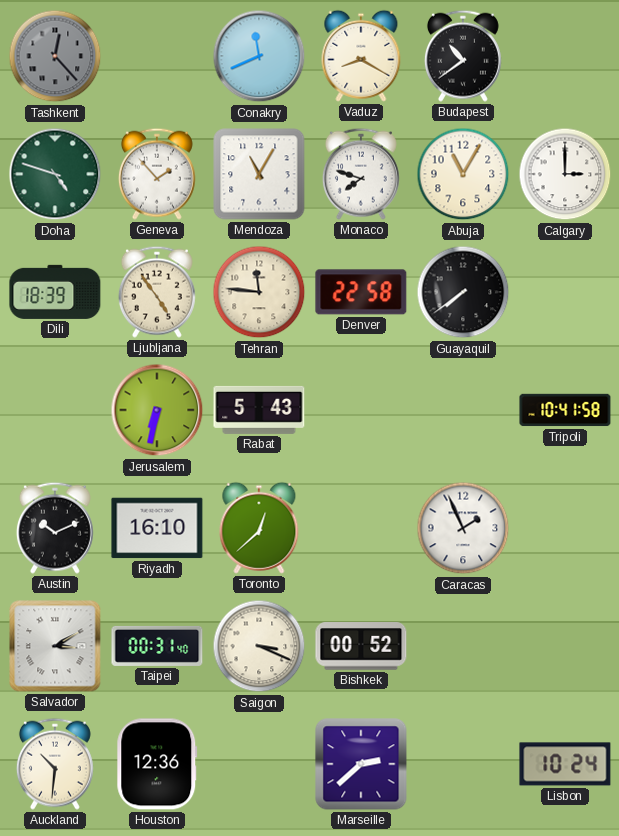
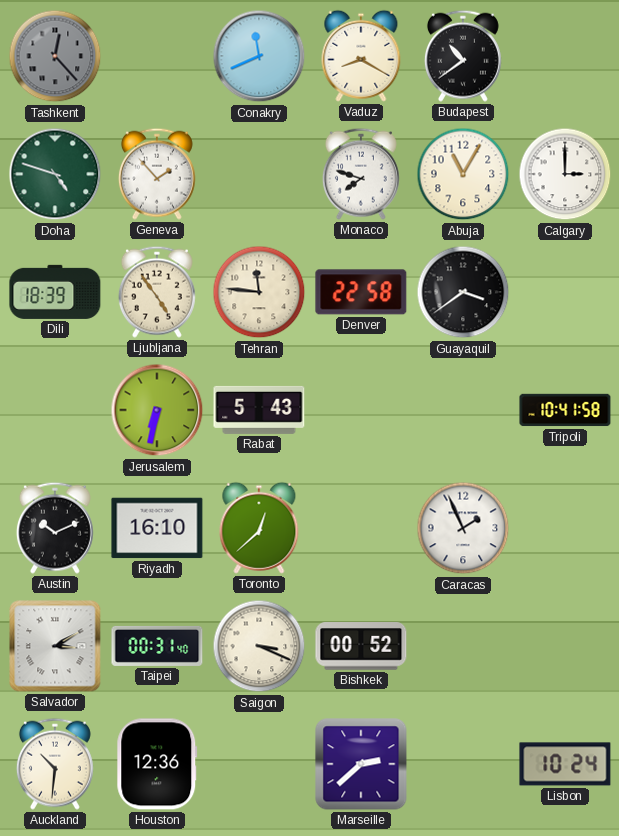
Mendoza: 11:05 -> none
Guayaquil: 7:39 -> 3:39
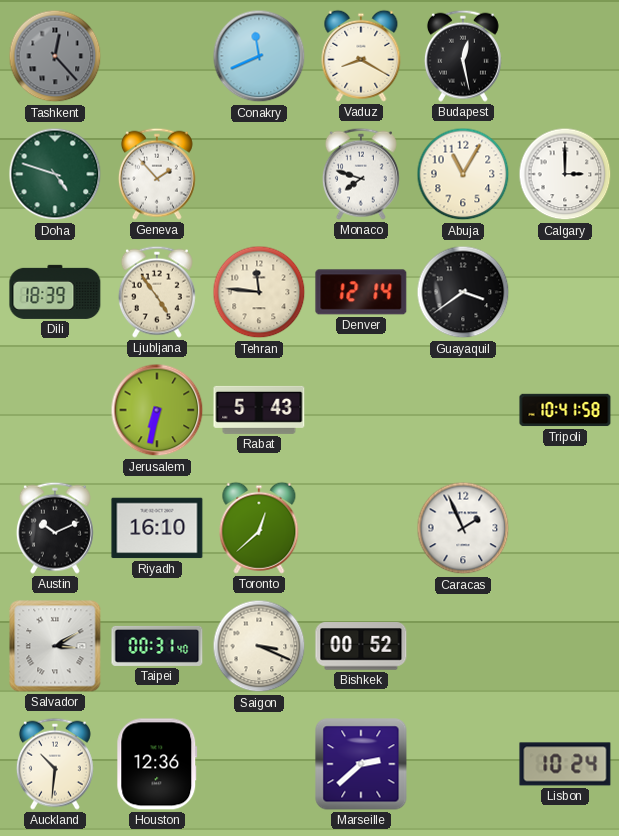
Budapest: 10:39 -> 12:28
Denver: 22:58 -> 12:14
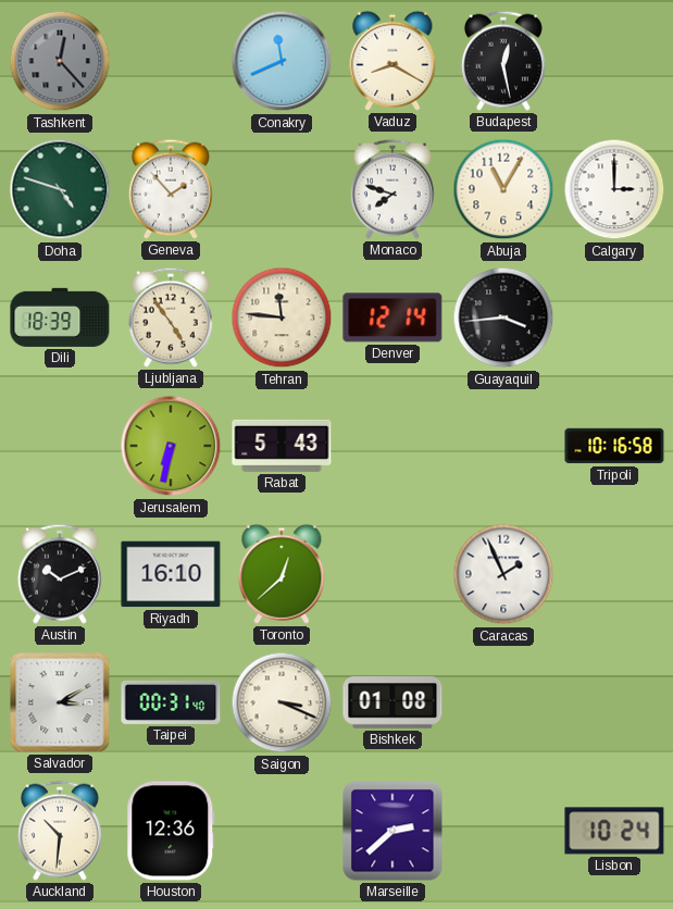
Guayaquil: 3:39 -> 3:44
Tripoli: 10:41 -> 10:16
Bishkek: 00:52 -> 01:08
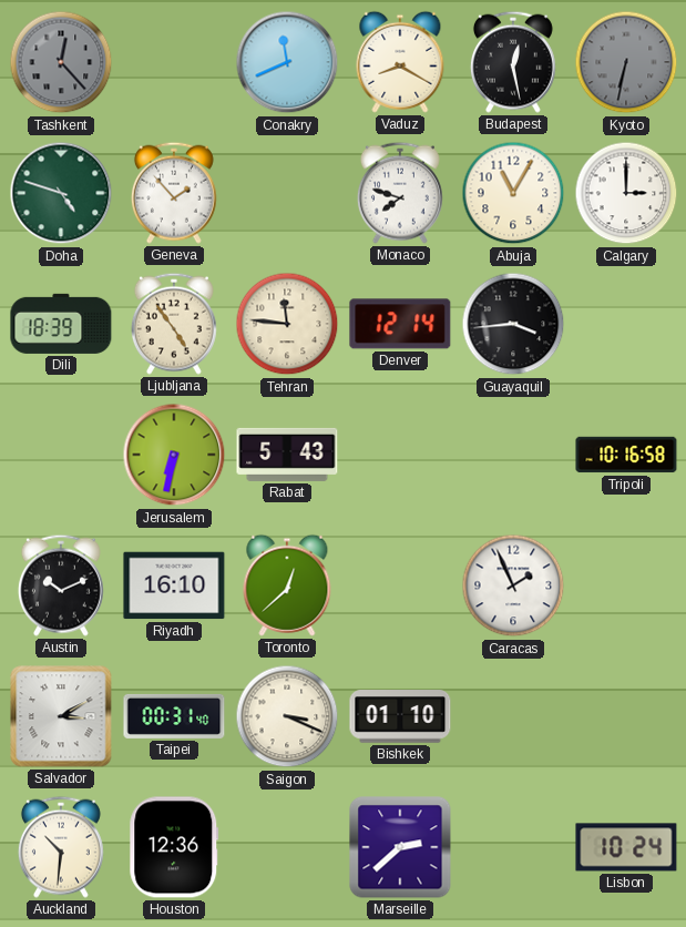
Kyoto: none -> 6:32
Bishkek: 01:08 -> 01:10
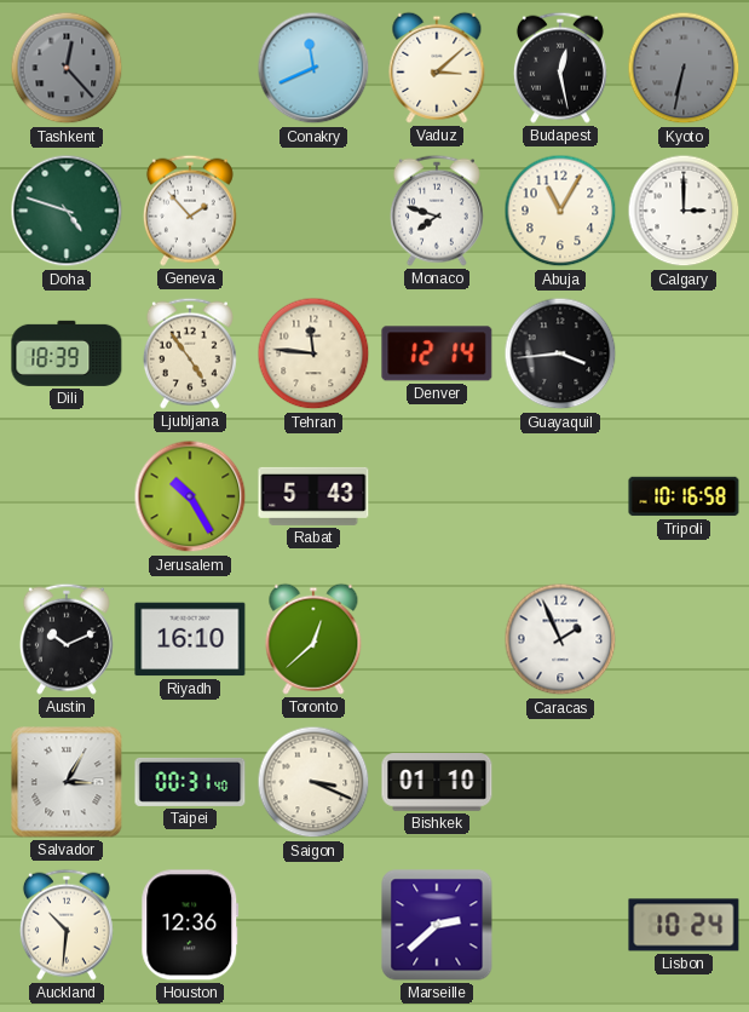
Vaduz: 8:20 -> 3:08
Jerusalem: 6:32 -> 10:25
Salvador: 3:10 -> 3:05
